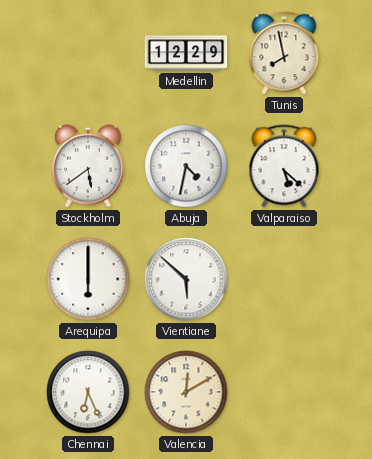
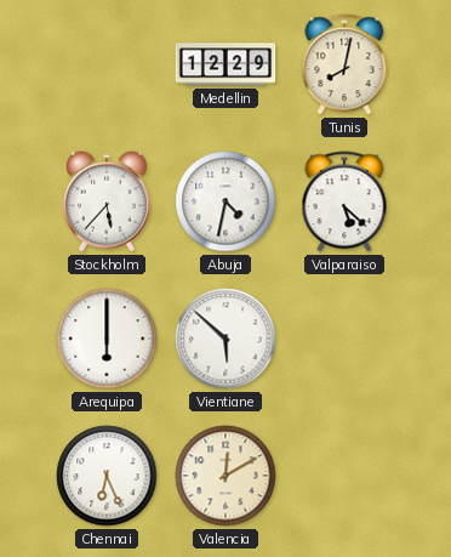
Tunis: 7:58 -> 8:02
Stockholm: 5:39 -> 5:37
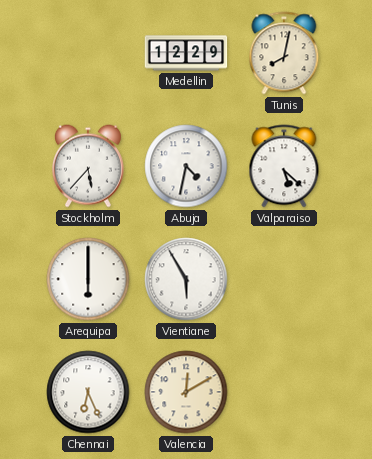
Vientiane: 5:52 -> 5:55
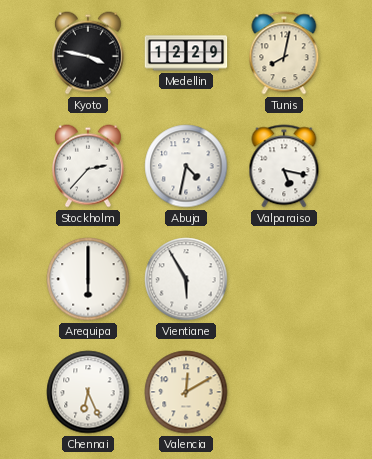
Kyoto: none -> 3:47
Stockholm: 5:37 -> 2:37
Valparaiso: 5:22 -> 5:17
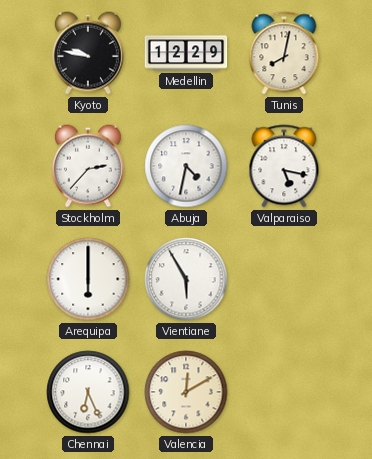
Kyoto: 3:47 -> 9:47
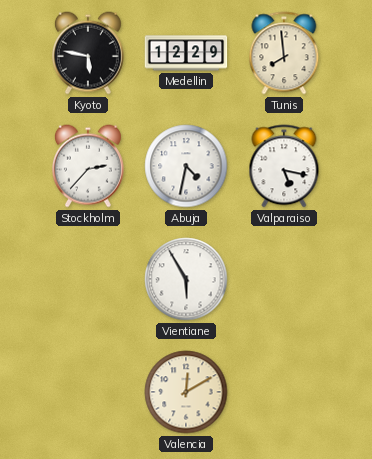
Kyoto: 9:47 -> 5:47
Tunis: 8:02 -> 7:59
Arequipa: 6:00 -> none
Chennai: 6:26 -> none
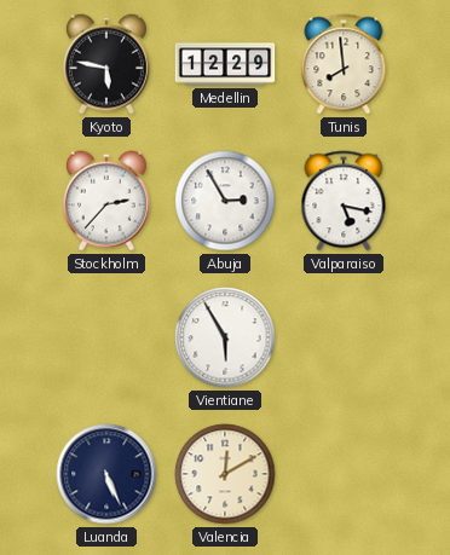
Abuja: 4:32 -> 2:55
Luanda: none -> 5:26
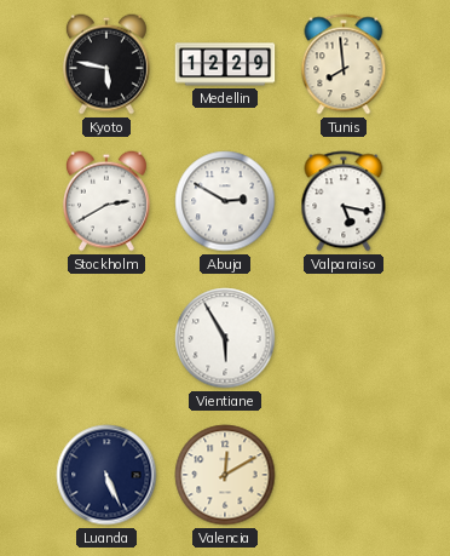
Stockholm: 2:37 -> 2:40
Abuja: 2:55 -> 2:50
